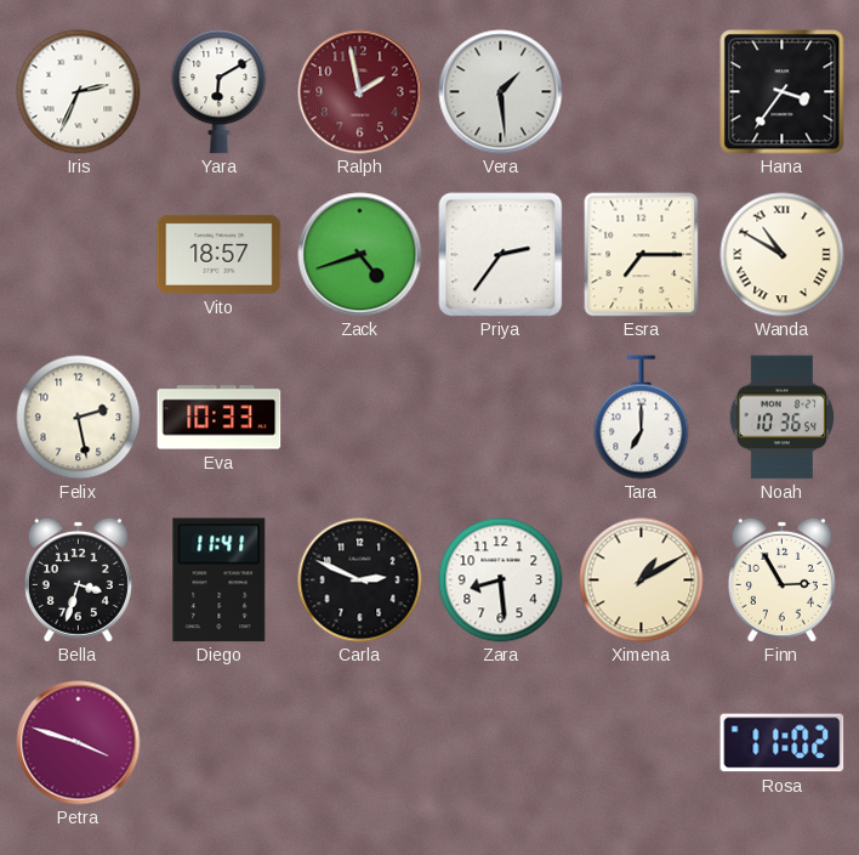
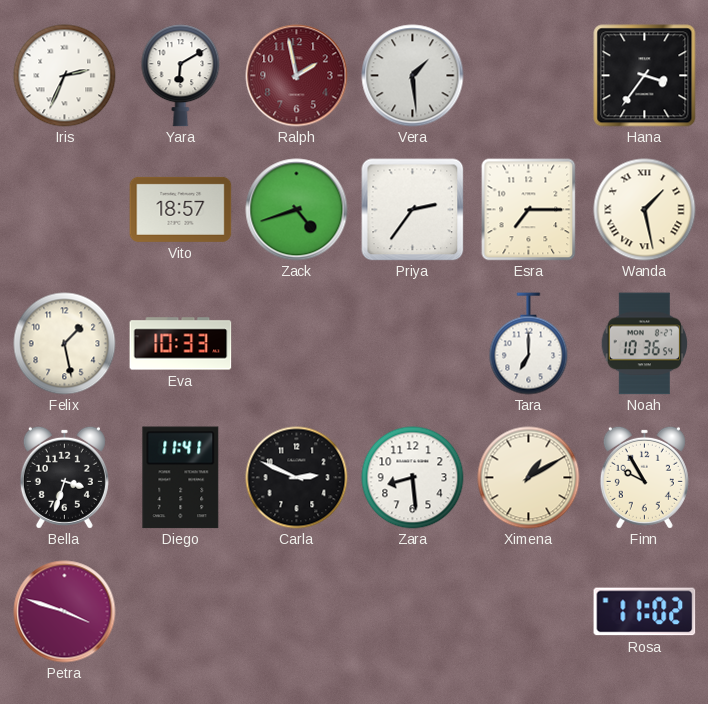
Wanda: 10:50 -> 1:28
Felix: 2:28 -> 1:28
Finn: 2:55 -> 9:55
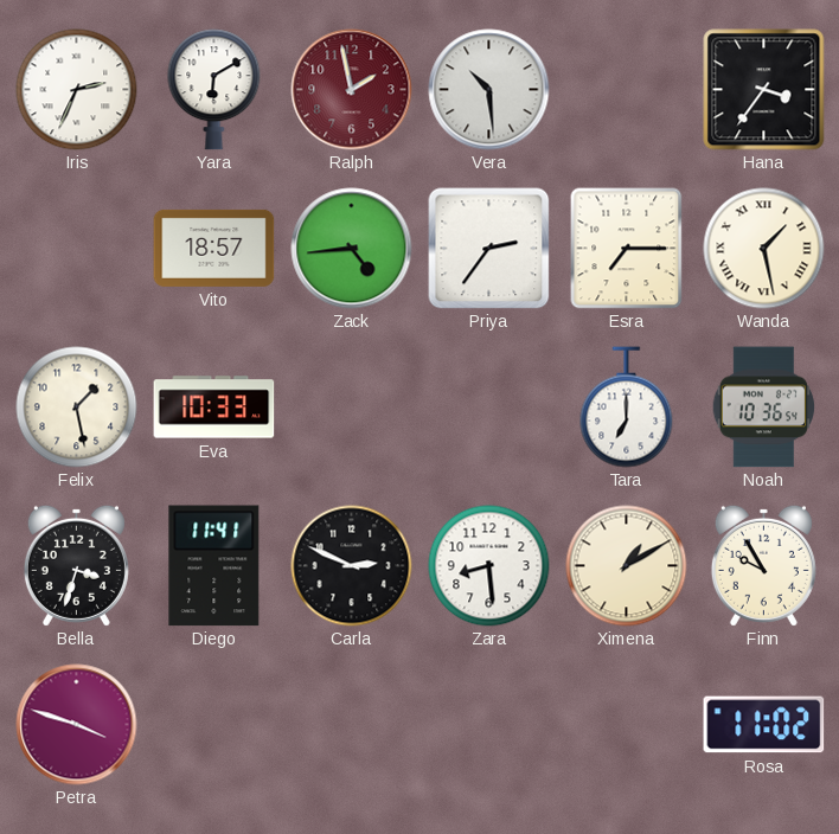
Vera: 1:29 -> 10:29
Zack: 4:42 -> 4:44
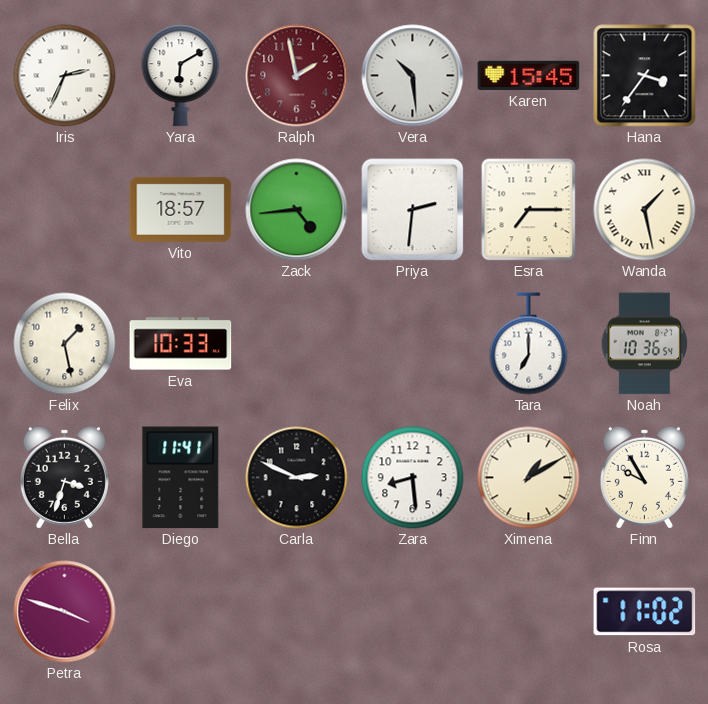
Karen: none -> 15:45
Priya: 2:36 -> 2:31
